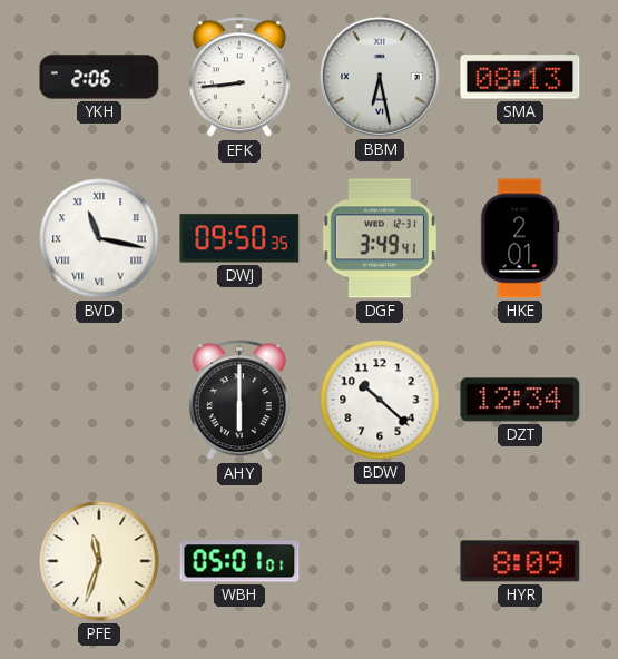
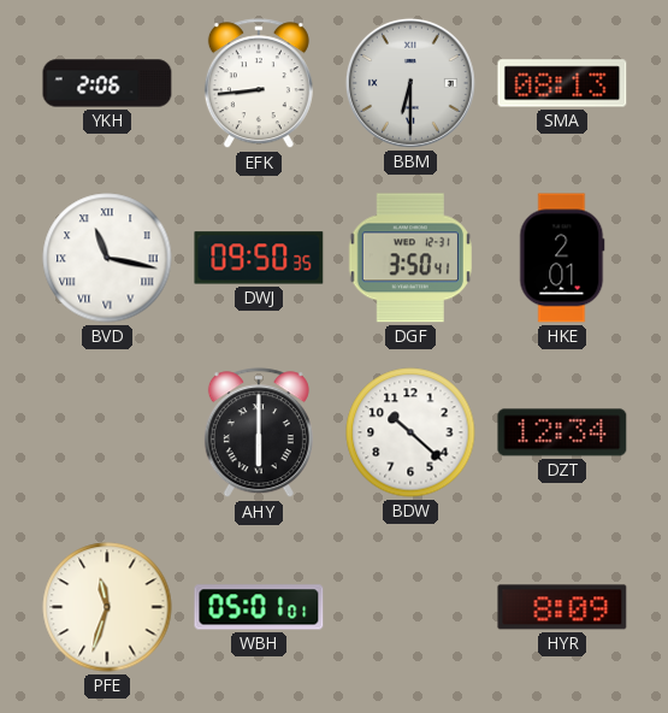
BBM: 6:28 -> 6:30
DGF: 3:49 -> 3:50
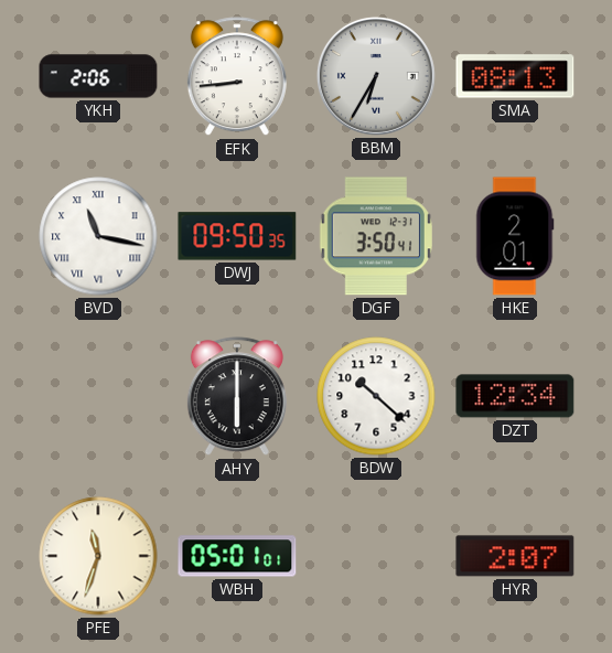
BBM: 6:30 -> 6:35
HYR: 8:09 -> 2:07
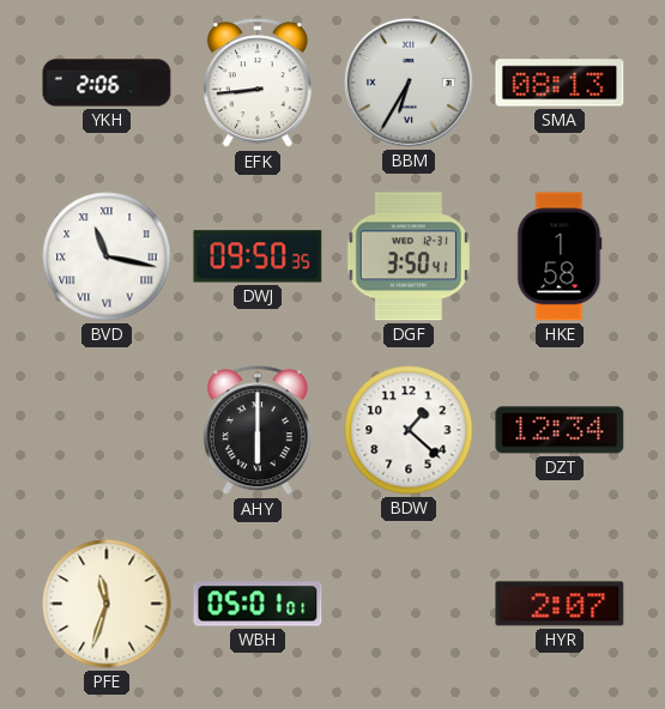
HKE: 2:01 -> 1:58
BDW: 10:22 -> 1:22
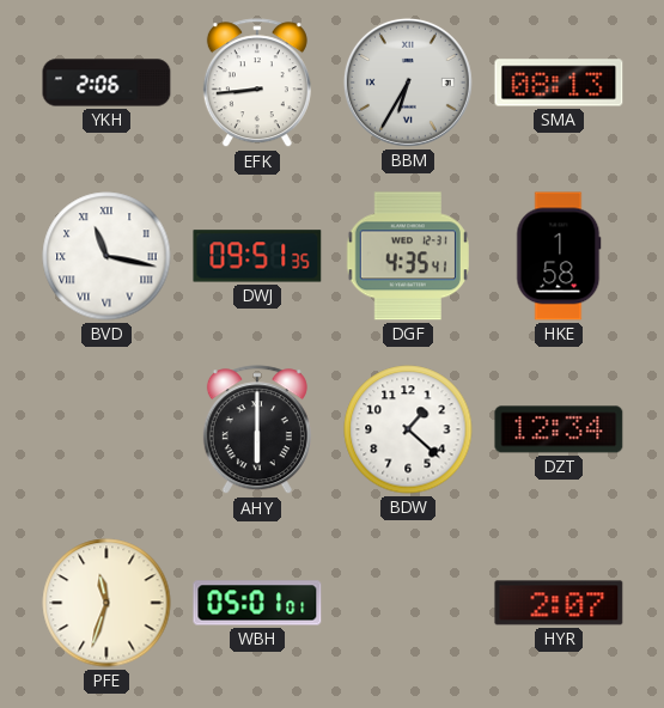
DWJ: 09:50 -> 09:51
DGF: 3:50 -> 4:35
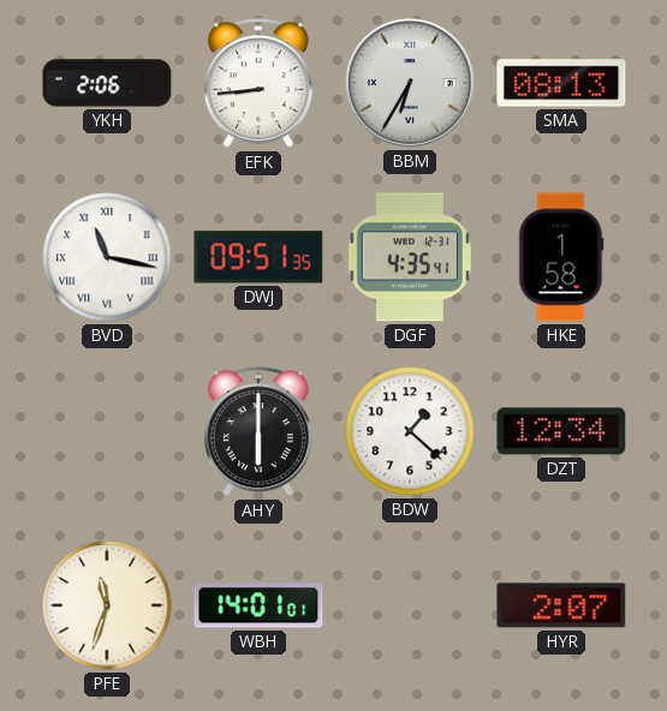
WBH: 05:01 -> 14:01
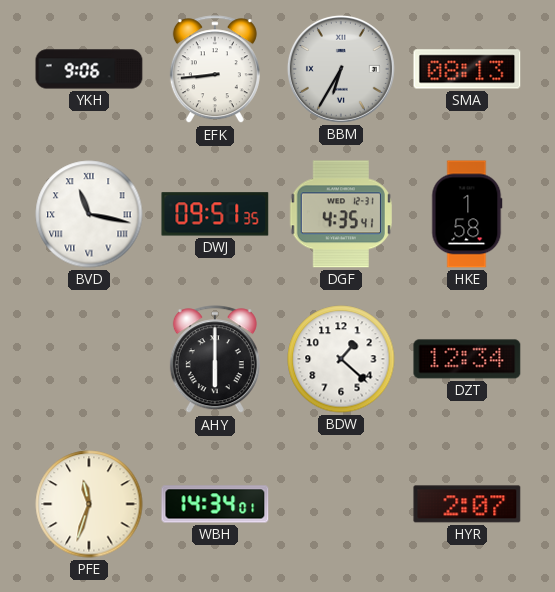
YKH: 2:06 -> 9:06
WBH: 14:01 -> 14:34
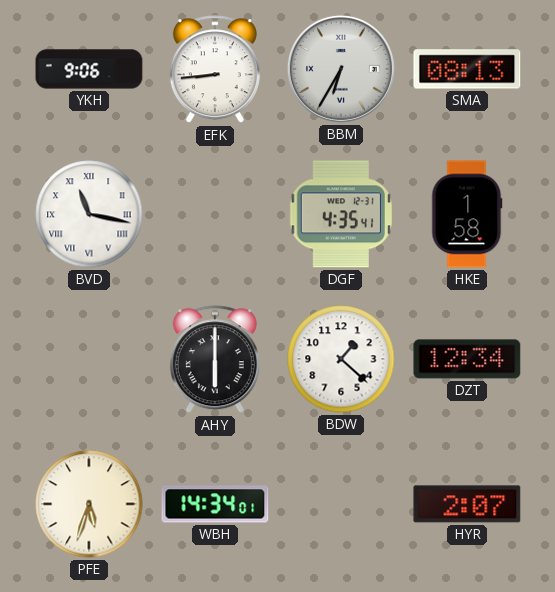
DWJ: 09:51 -> none
PFE: 11:33 -> 5:33
